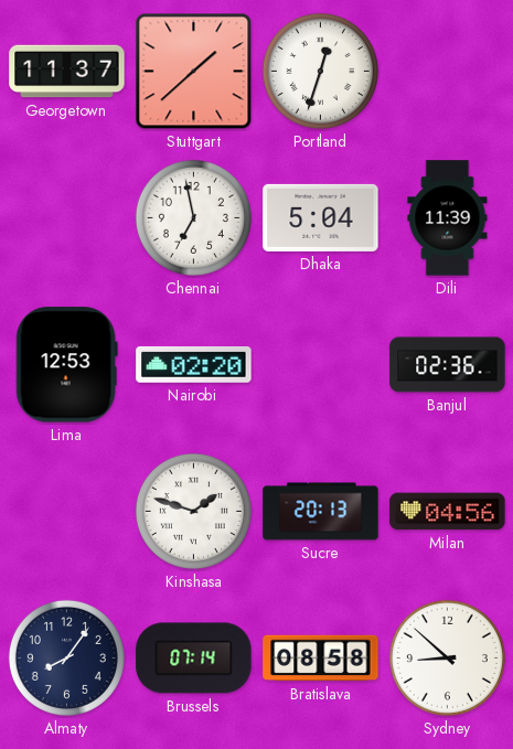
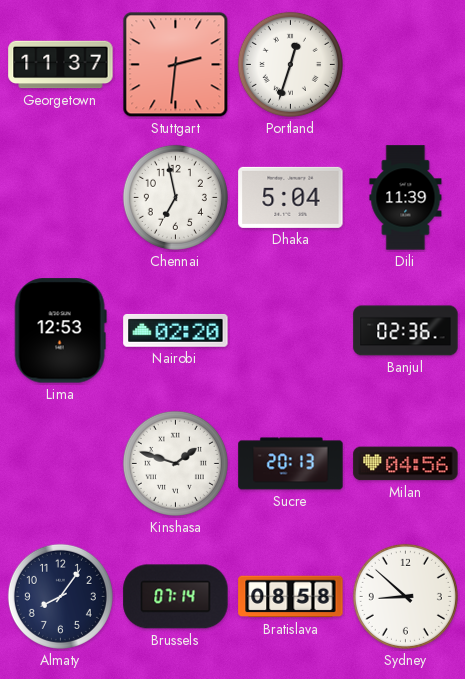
Stuttgart: 1:38 -> 2:31
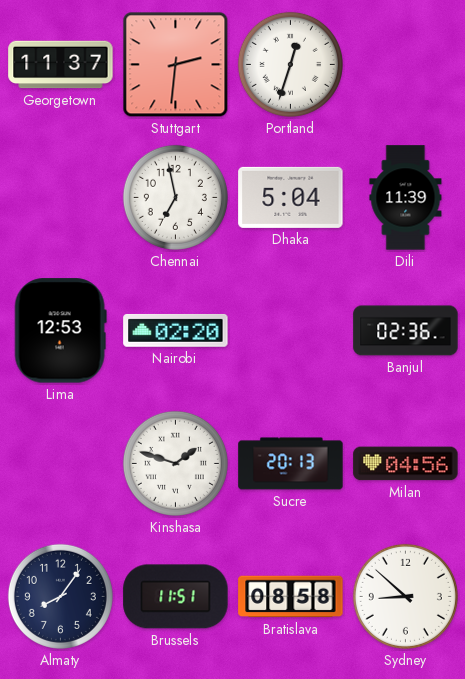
Brussels: 07:14 -> 11:51
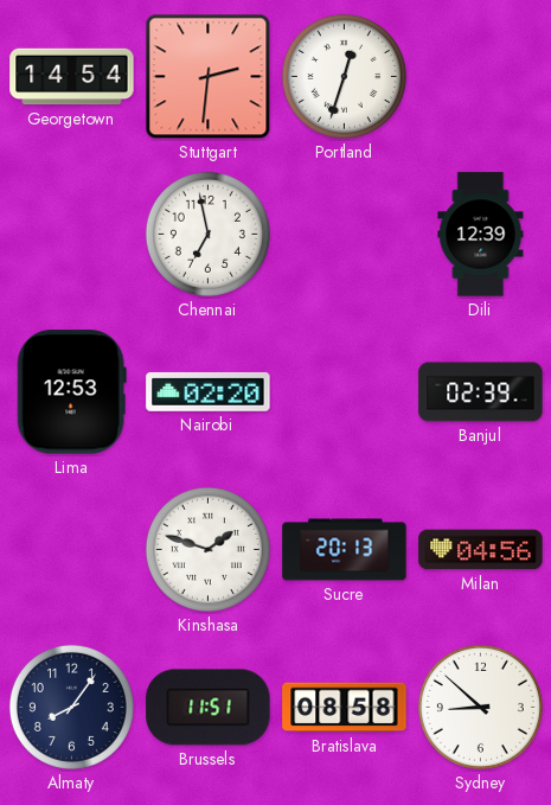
Georgetown: 11:37 -> 14:54
Dhaka: 5:04 -> none
Dili: 11:39 -> 12:39
Banjul: 02:36 -> 02:39
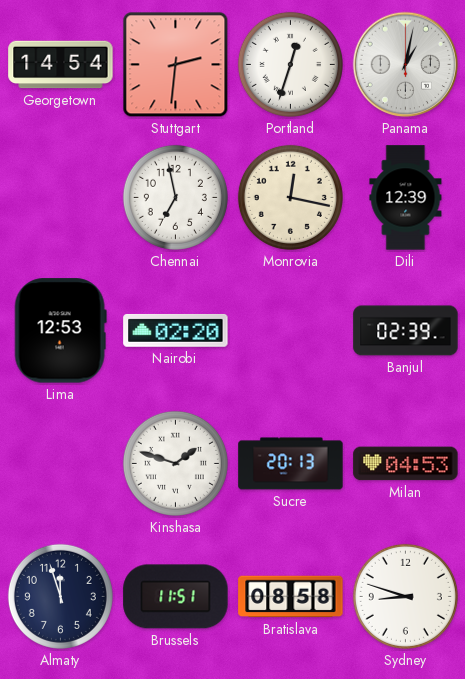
Panama: none -> 1:02
Monrovia: none -> 12:17
Milan: 04:56 -> 04:53
Almaty: 8:06 -> 11:57
Sydney: 8:52 -> 8:48
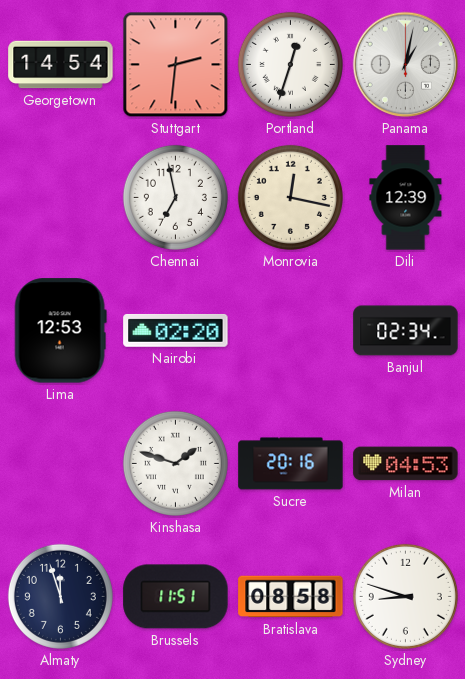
Banjul: 02:39 -> 02:34
Sucre: 20:13 -> 20:16
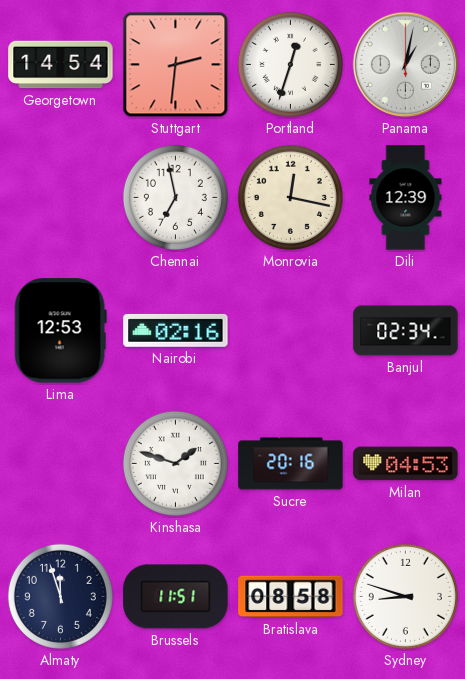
Nairobi: 02:20 -> 02:16
